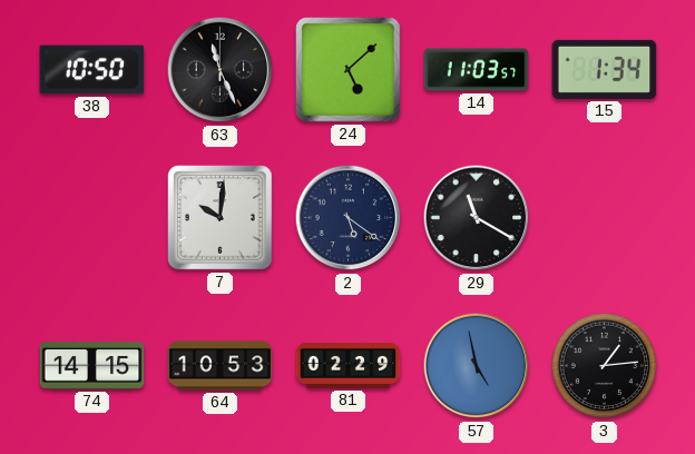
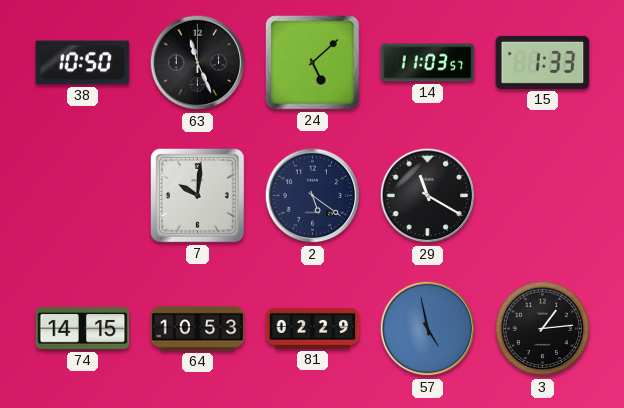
15: 1:34 -> 1:33
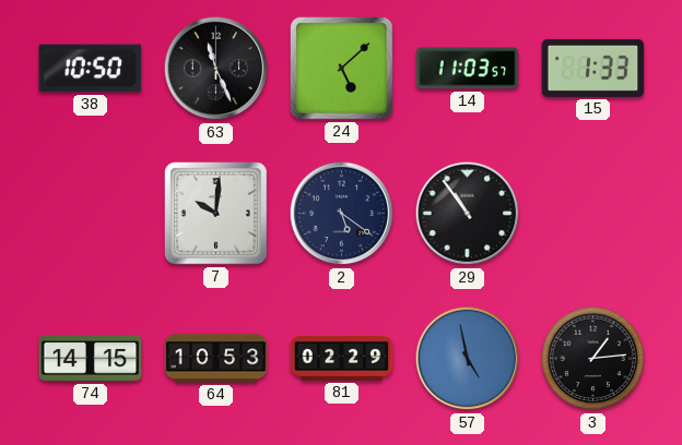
29: 11:20 -> 10:54
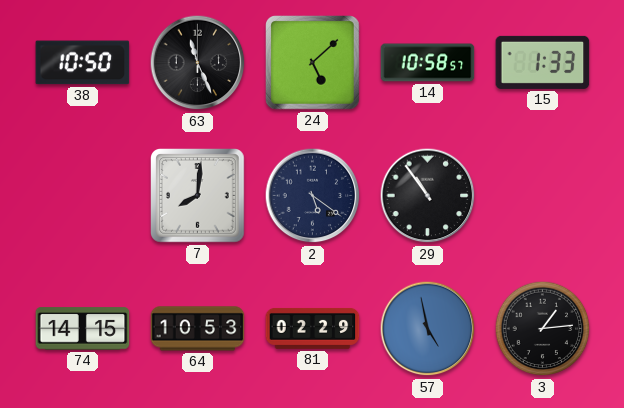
14: 11:03 -> 10:58
7: 10:01 -> 8:01
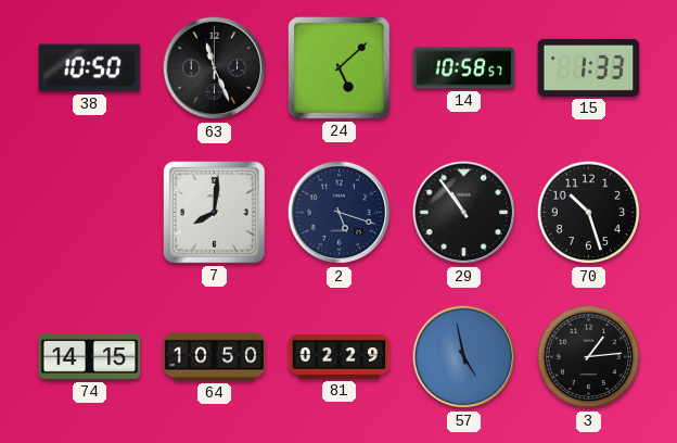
2: 5:21 -> 5:18
70: none -> 10:27
64: 10:53 -> 10:50
